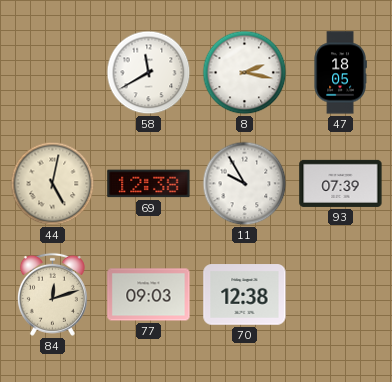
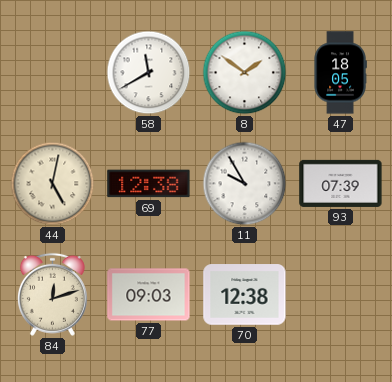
8: 2:17 -> 1:51
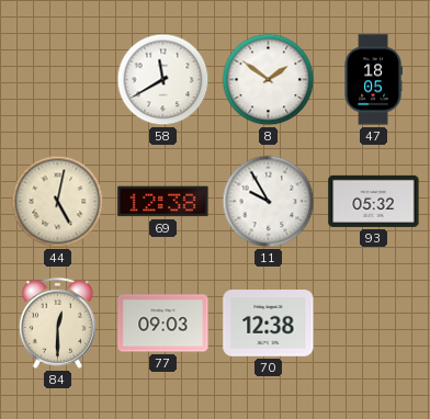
93: 07:39 -> 05:32
84: 12:12 -> 12:30
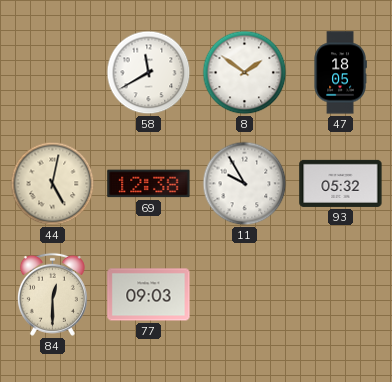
70: 12:38 -> none
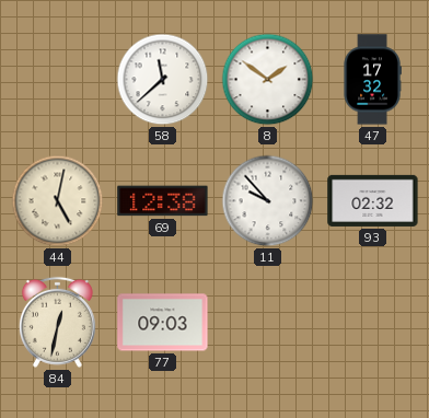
58: 11:40 -> 11:38
47: 18:05 -> 17:32
11: 9:55 -> 9:53
93: 05:32 -> 02:32
84: 12:30 -> 12:32
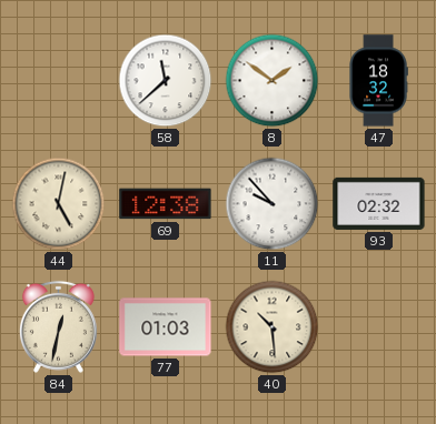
47: 17:32 -> 18:32
77: 09:03 -> 01:03
40: none -> 10:29
